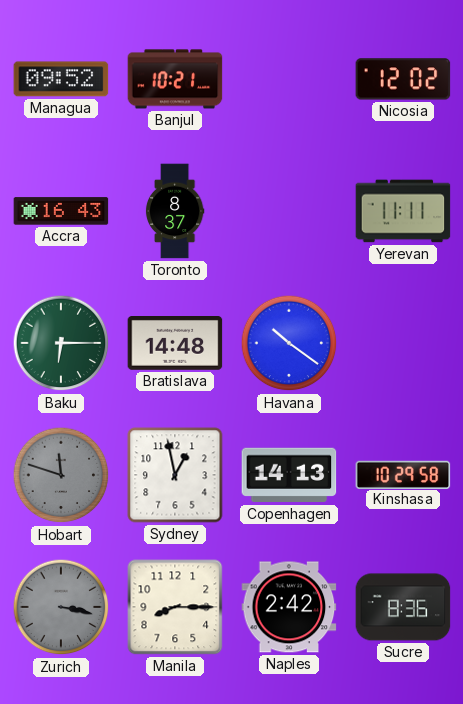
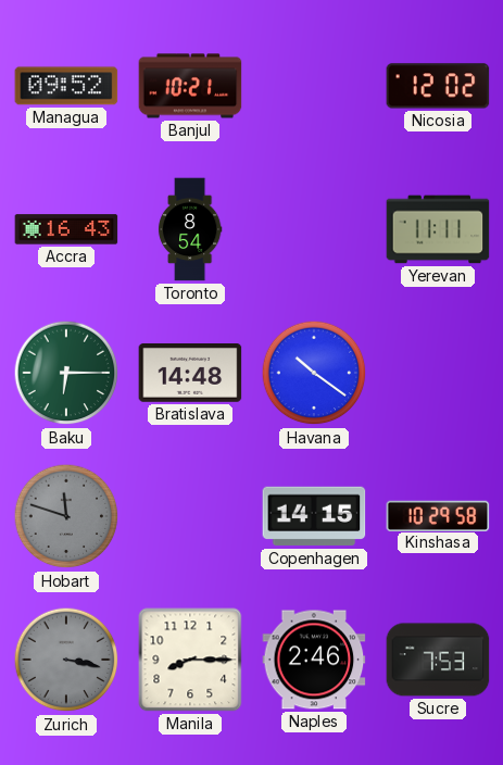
Toronto: 8:37 -> 8:54
Sydney: 12:58 -> none
Copenhagen: 14:13 -> 14:15
Naples: 2:42 -> 2:46
Sucre: 8:36 -> 7:53
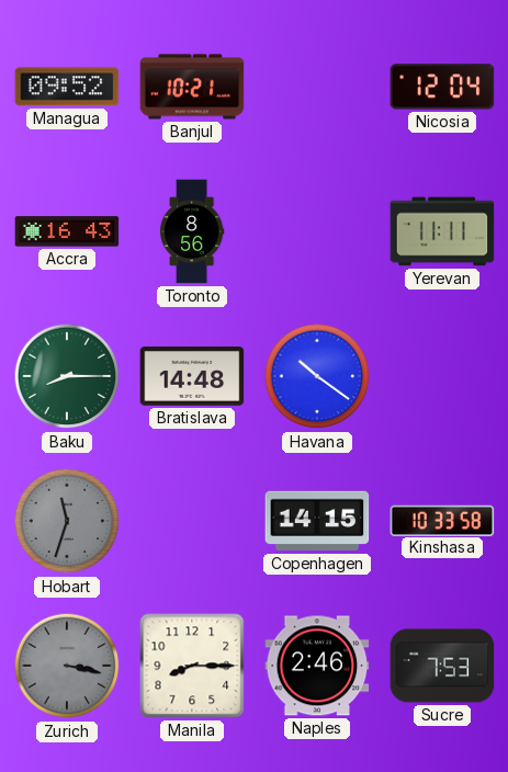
Nicosia: 12:02 -> 12:04
Toronto: 8:54 -> 8:56
Baku: 6:15 -> 8:15
Hobart: 11:48 -> 11:33
Kinshasa: 10:29 -> 10:33
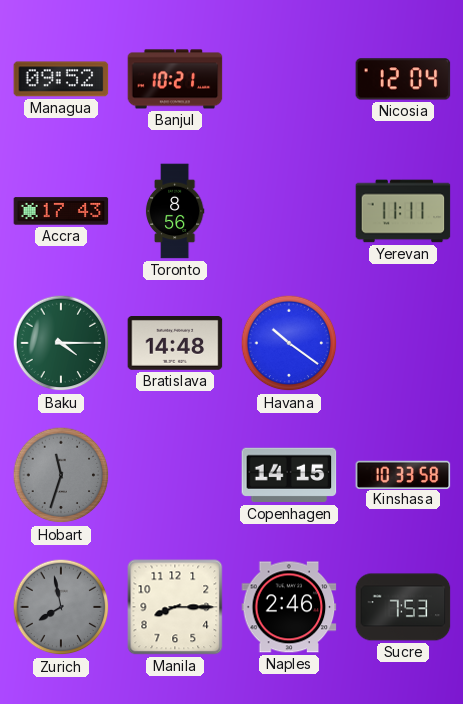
Accra: 16:43 -> 17:43
Baku: 8:15 -> 4:15
Zurich: 3:17 -> 7:58
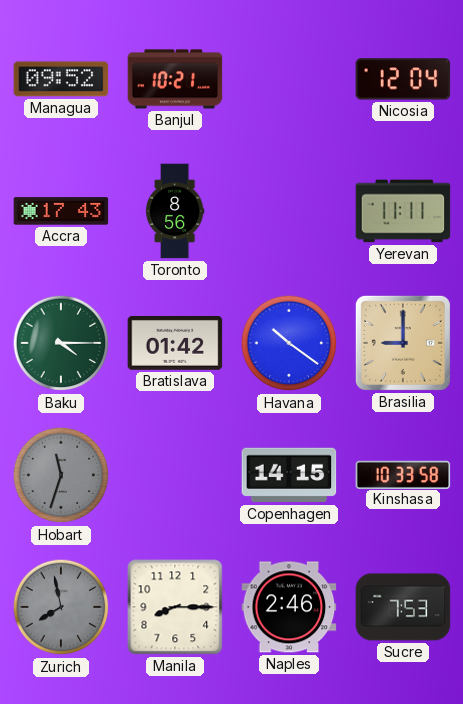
Bratislava: 14:48 -> 01:42
Brasilia: none -> 9:00
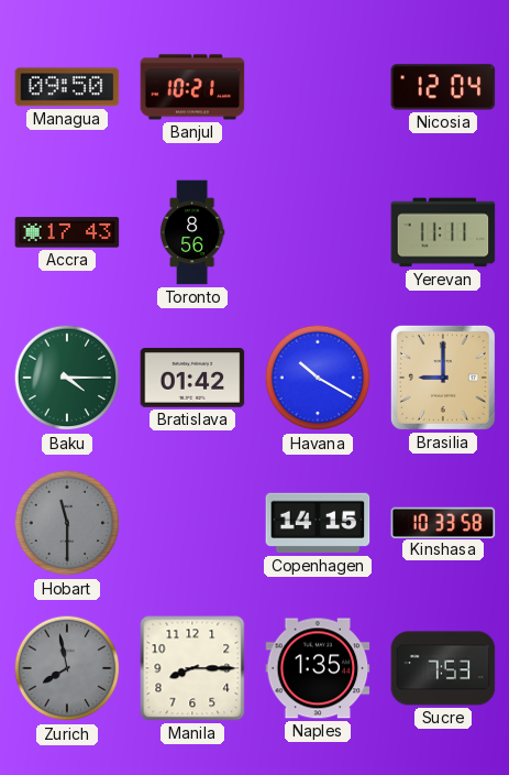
Managua: 09:52 -> 09:50
Havana: 10:21 -> 10:20
Hobart: 11:33 -> 11:30
Naples: 2:46 -> 1:35
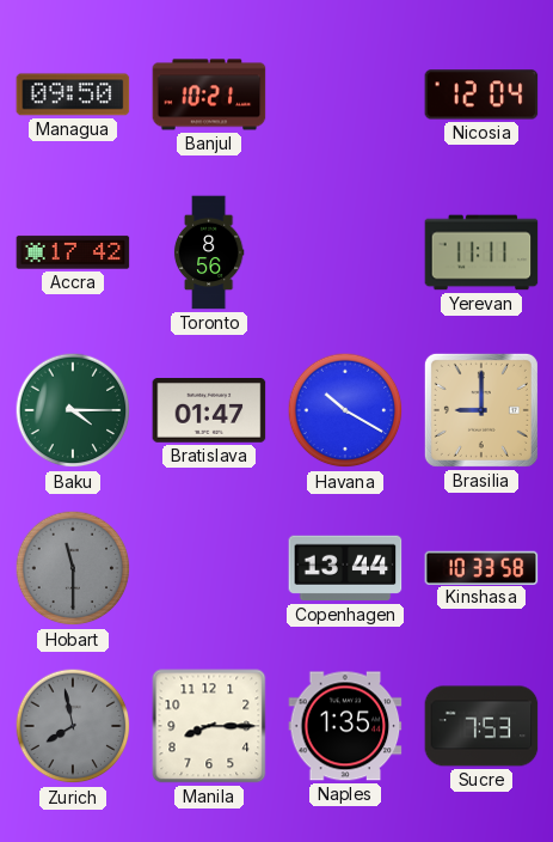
Accra: 17:43 -> 17:42
Bratislava: 01:42 -> 01:47
Copenhagen: 14:15 -> 13:44
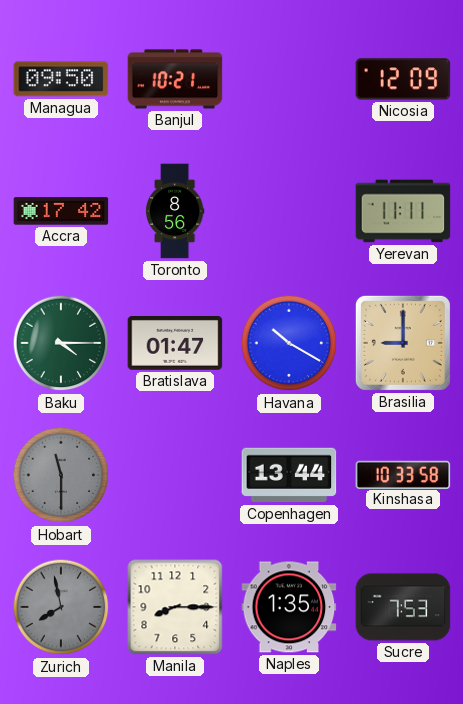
Nicosia: 12:04 -> 12:09
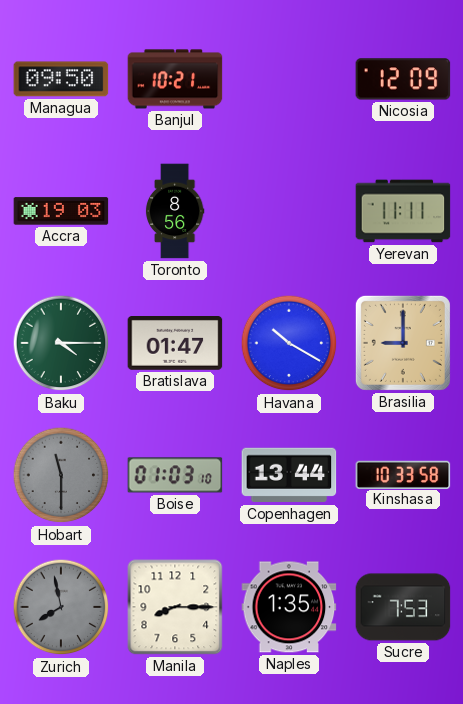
Accra: 17:42 -> 19:03
Boise: none -> 01:03
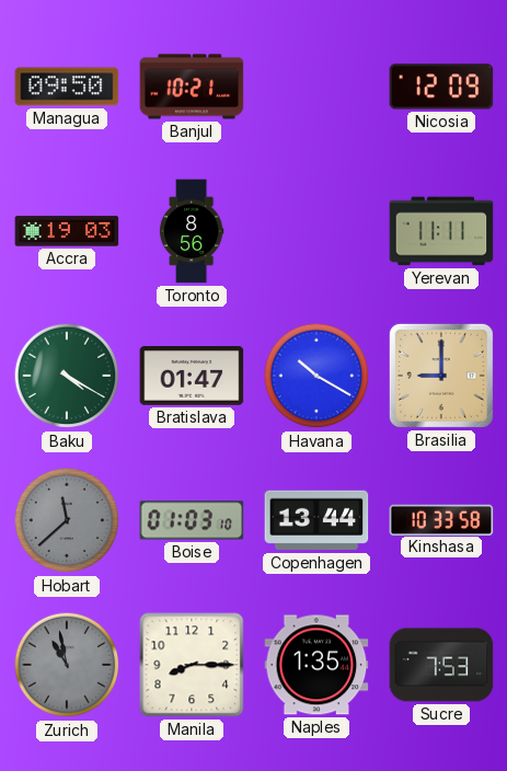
Baku: 4:15 -> 4:20
Hobart: 11:30 -> 11:38
Zurich: 7:58 -> 10:58
